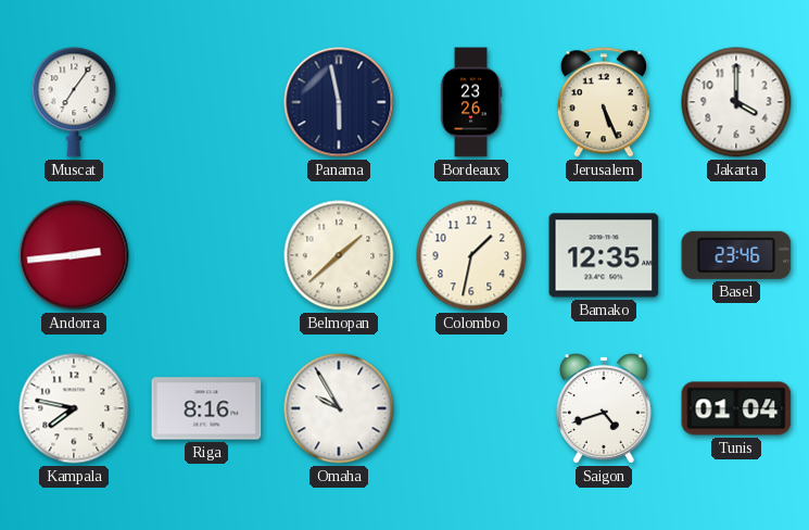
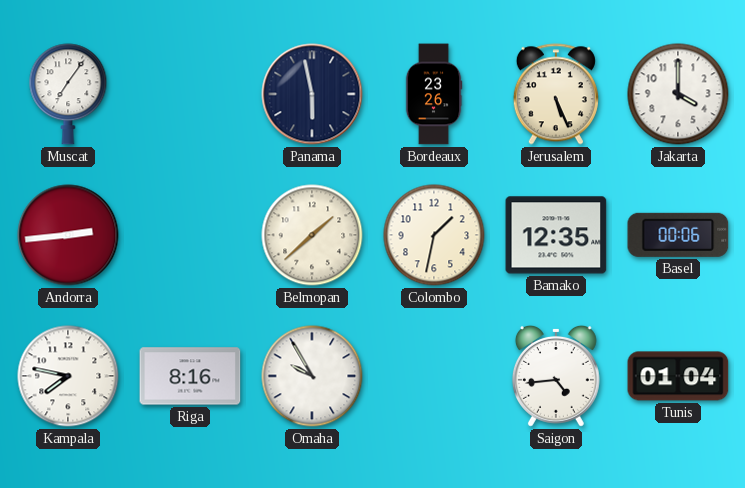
Basel: 23:46 -> 00:06
Saigon: 4:42 -> 4:44
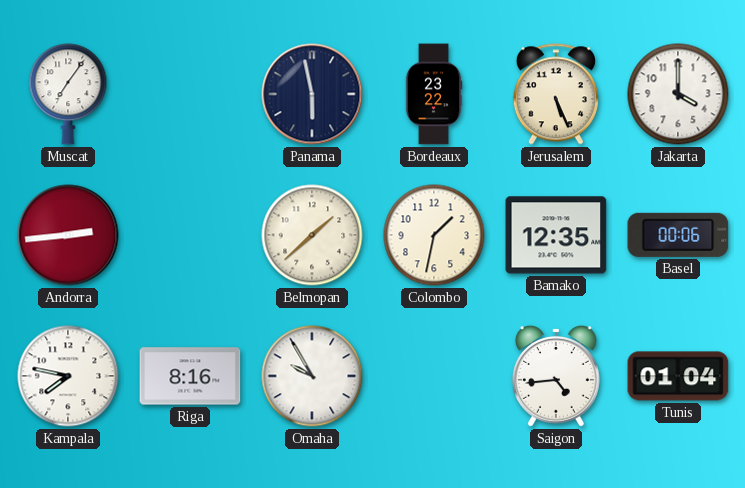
Bordeaux: 23:26 -> 23:22
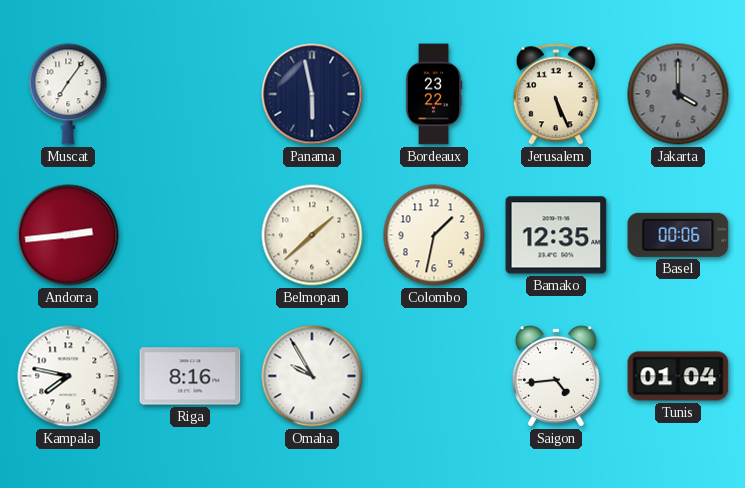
Jakarta dial: white -> grey
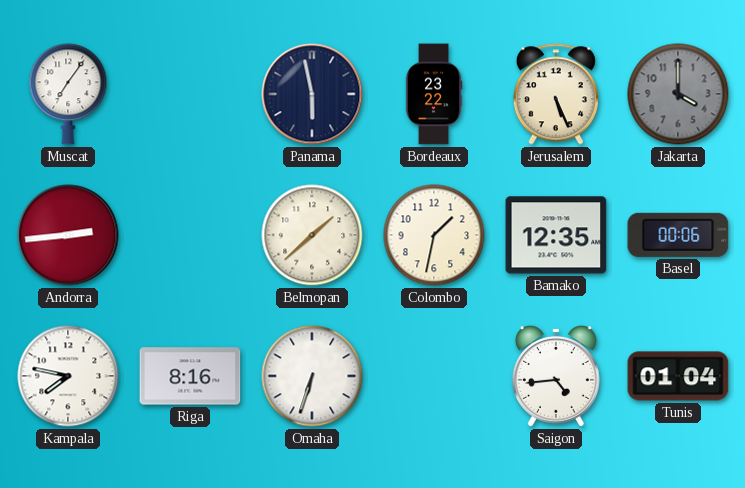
Omaha: 9:55 -> 6:33
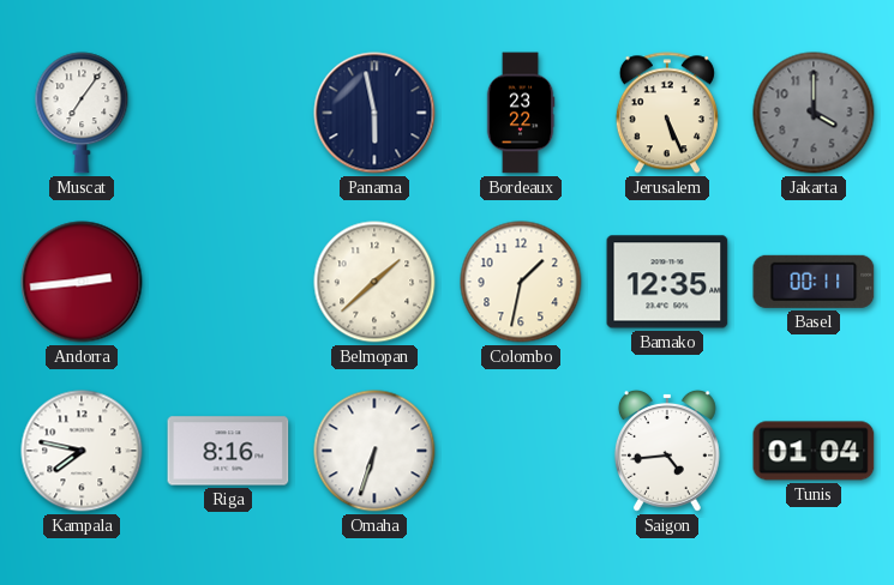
Basel: 00:06 -> 00:11
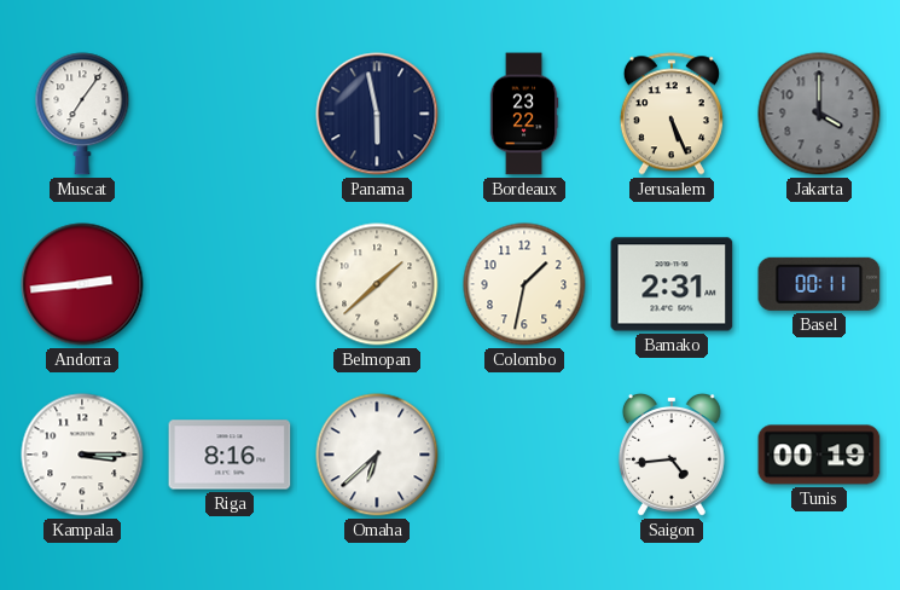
Bamako: 12:35 -> 2:31
Kampala: 7:47 -> 3:15
Omaha: 6:33 -> 6:38
Tunis: 01:04 -> 00:19
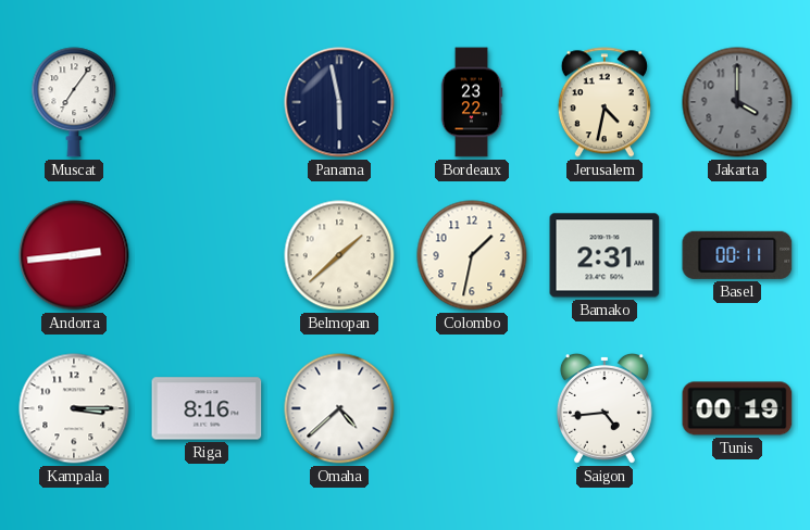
Jerusalem: 5:26 -> 4:32
Omaha: 6:38 -> 4:38
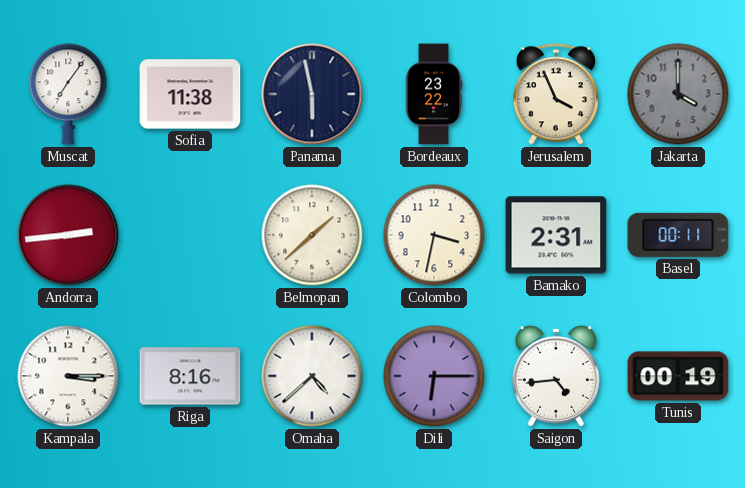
Sofia: none -> 11:38
Jerusalem: 4:32 -> 3:56
Colombo: 1:32 -> 3:32
Dili: none -> 6:15
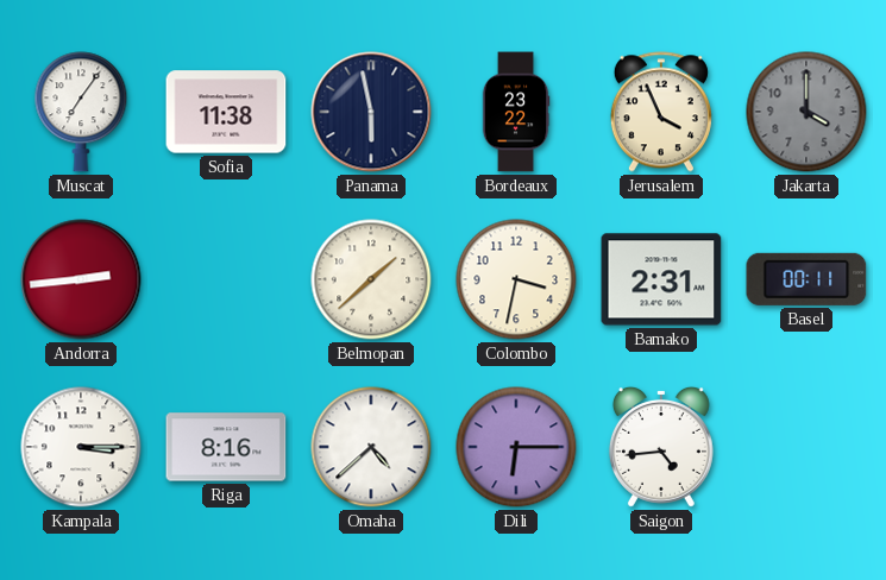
Tunis: 00:19 -> none
